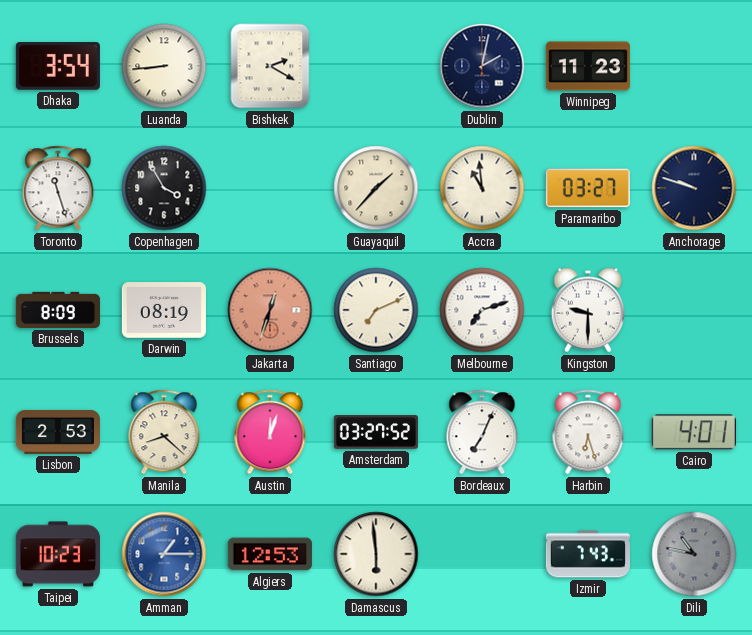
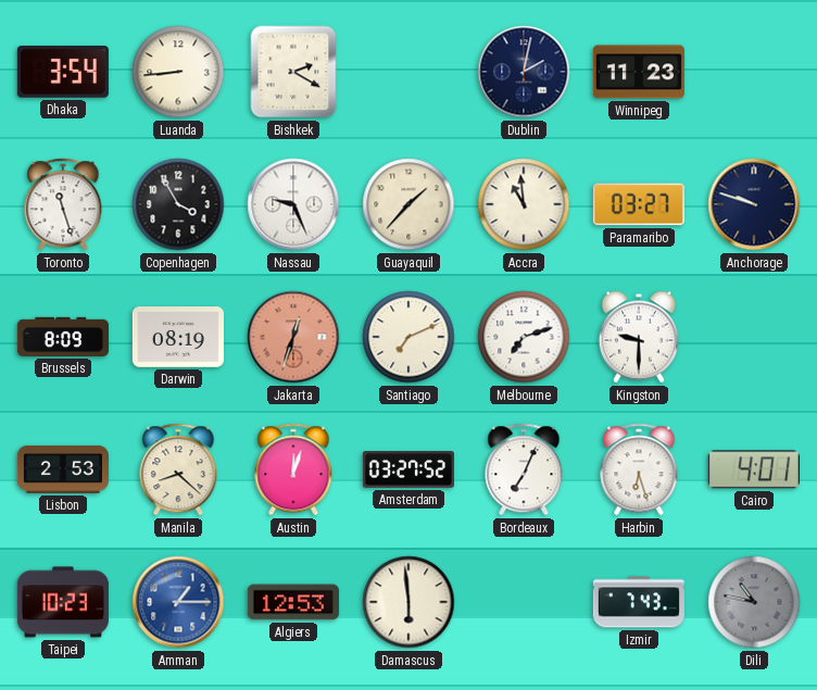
Nassau: none -> 9:26
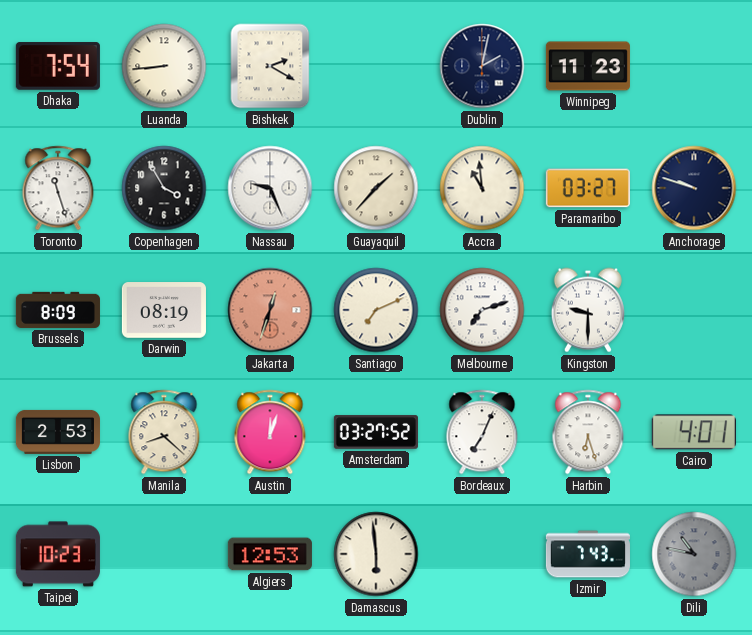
Dhaka: 3:54 -> 7:54
Amman: 1:15 -> none
